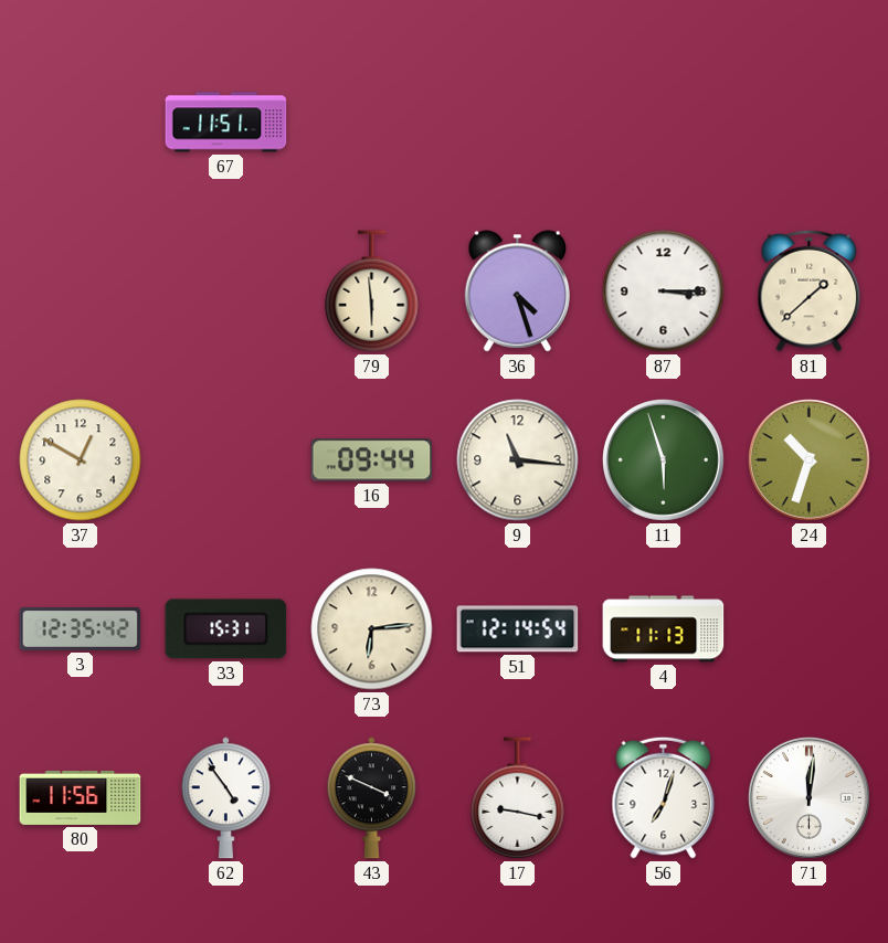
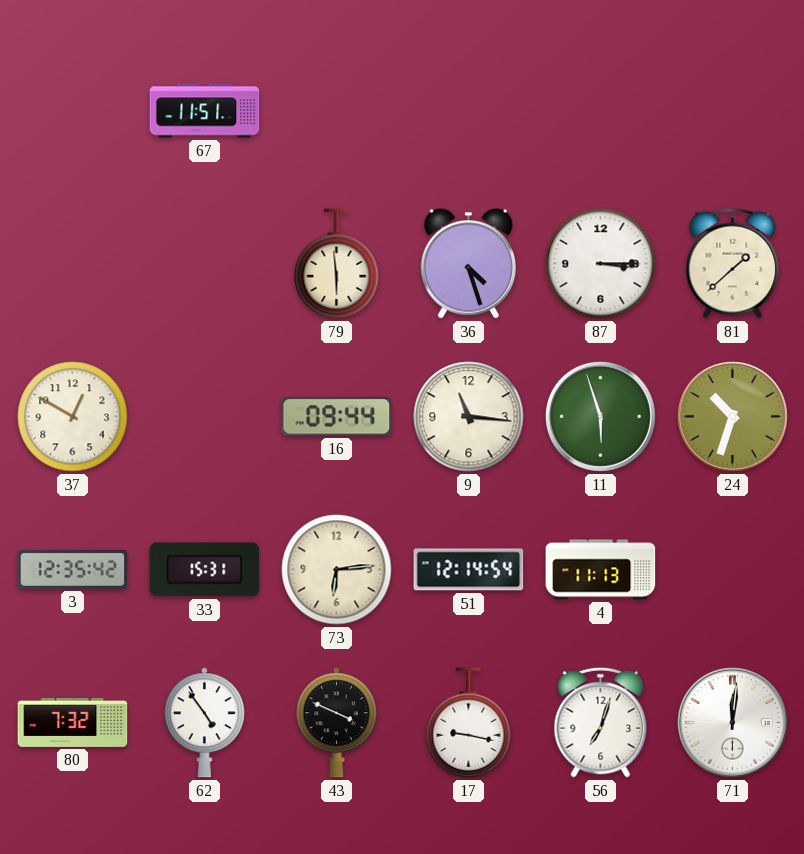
80: 11:56 -> 7:32
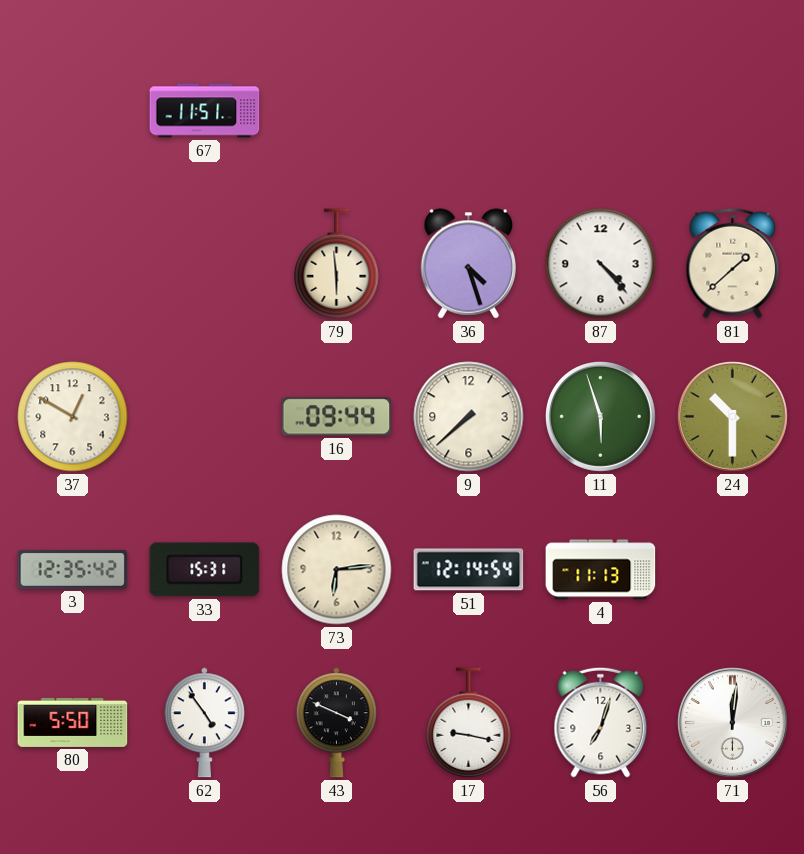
87: 3:15 -> 4:23
9: 11:16 -> 7:38
24: 10:33 -> 10:30
80: 7:32 -> 5:50
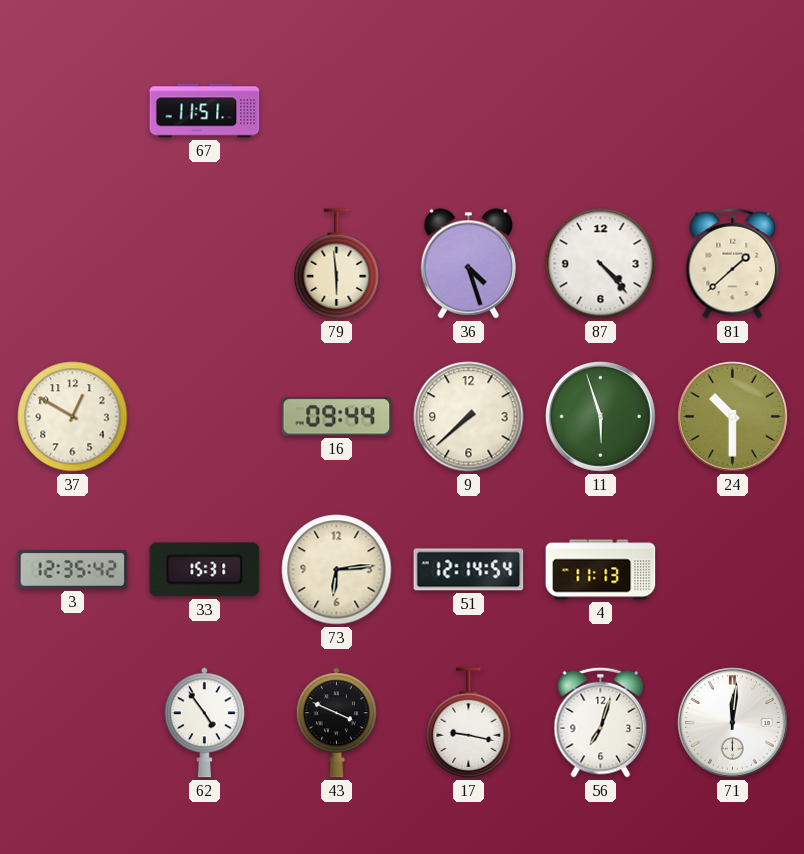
80: 5:50 -> none
